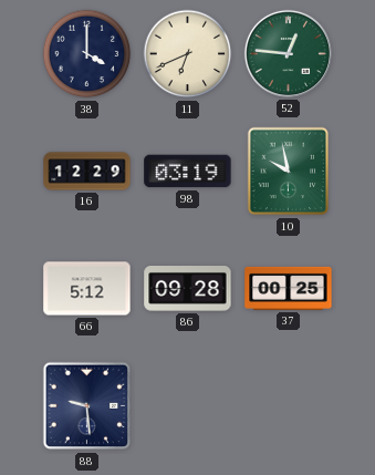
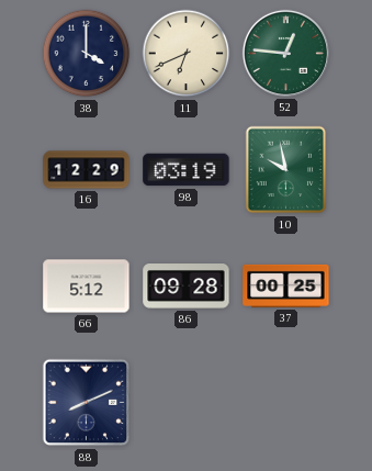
88: 9:29 -> 8:11
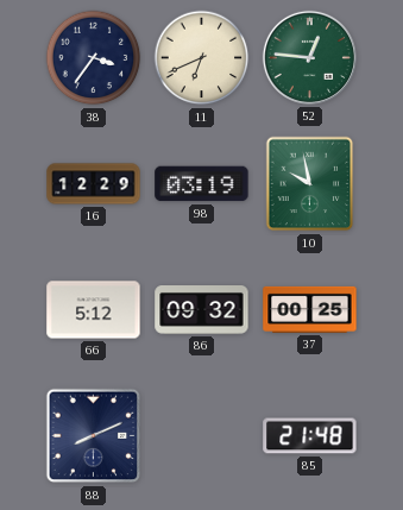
38: 4:00 -> 3:36
86: 09:28 -> 09:32
85: none -> 21:48
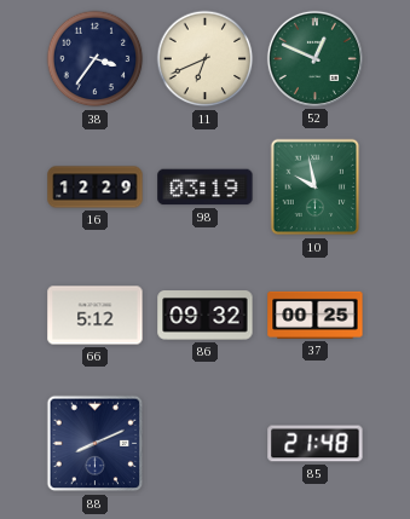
52: 12:46 -> 12:49
